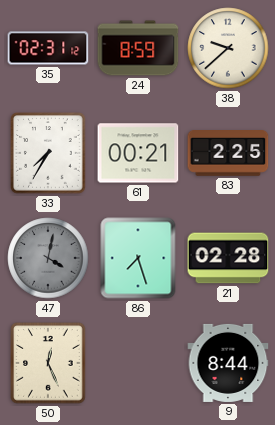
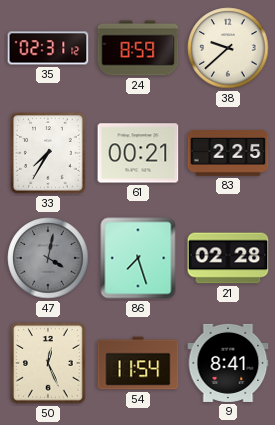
54: none -> 11:54
9: 8:44 -> 8:41
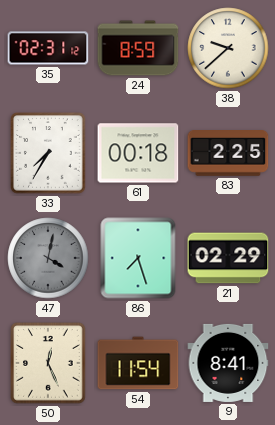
61: 00:21 -> 00:18
21: 02:28 -> 02:29
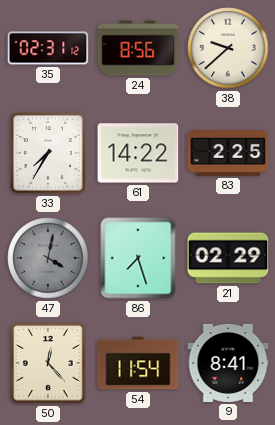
24: 8:59 -> 8:56
61: 00:18 -> 14:22
50: 12:26 -> 12:23
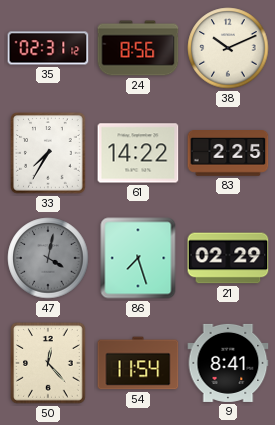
38: 9:38 -> 10:11
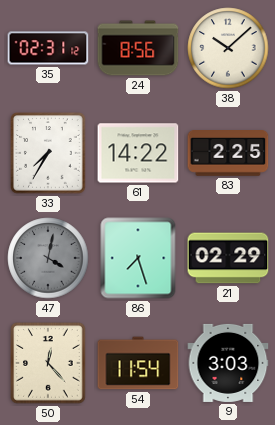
38: 10:11 -> 10:08
9: 8:41 -> 3:03
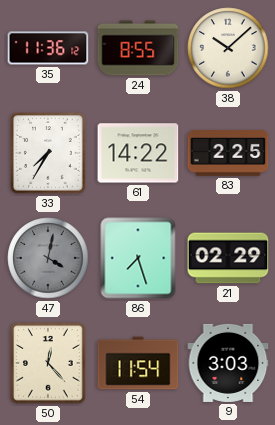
35: 02:31 -> 11:36
24: 8:56 -> 8:55
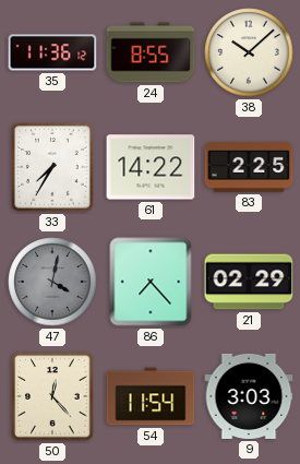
86: 7:27 -> 7:23
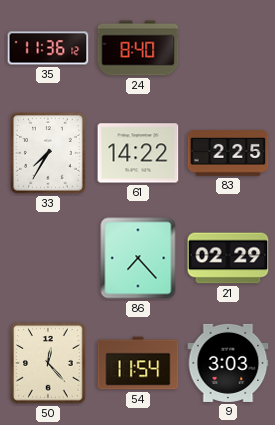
24: 8:55 -> 8:40
38: 10:08 -> none
47: 4:02 -> none
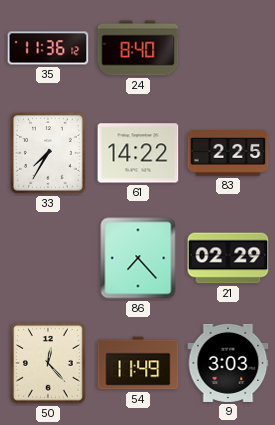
54: 11:54 -> 11:49
